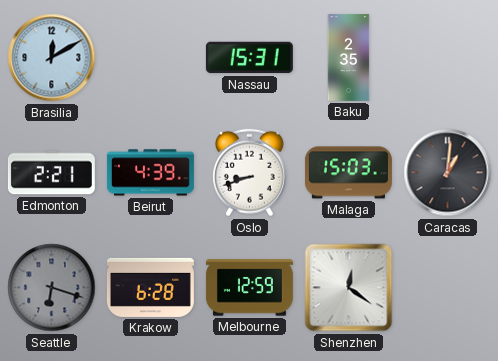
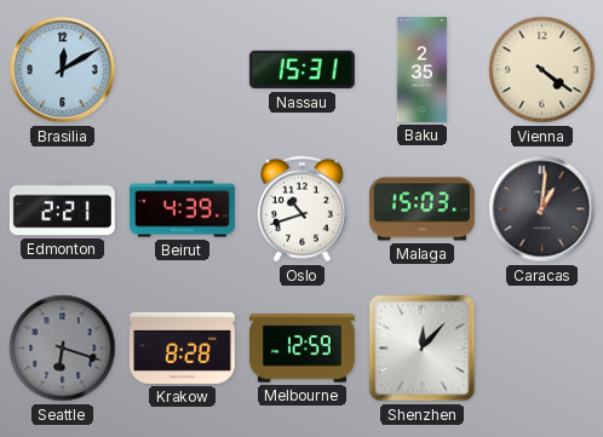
Vienna: none -> 4:21
Oslo: 8:42 -> 10:42
Krakow: 6:28 -> 8:28
Shenzhen: 12:21 -> 12:07
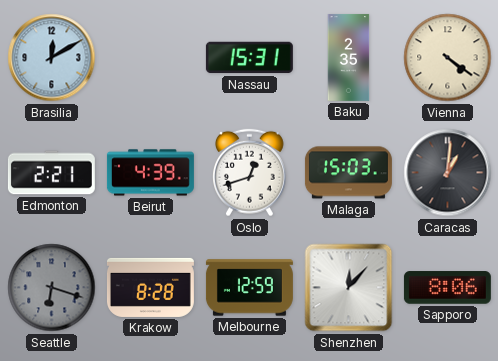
Oslo: 10:42 -> 12:42
Sapporo: none -> 8:06
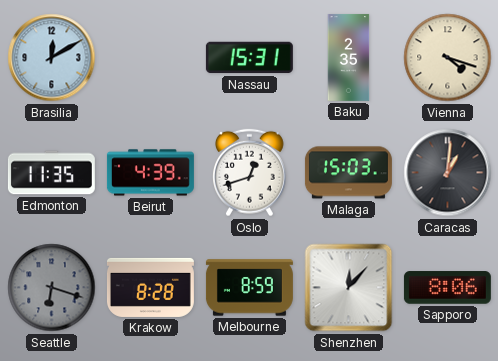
Vienna: 4:21 -> 4:18
Edmonton: 2:21 -> 11:35
Melbourne: 12:59 -> 8:59
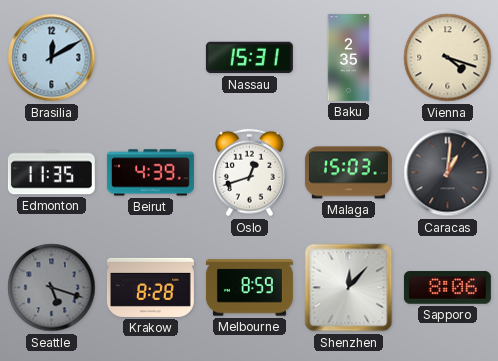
Seattle: 6:18 -> 5:18
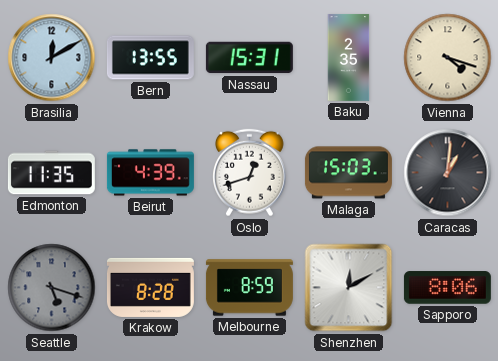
Bern: none -> 13:55
Shenzhen: 12:07 -> 12:10
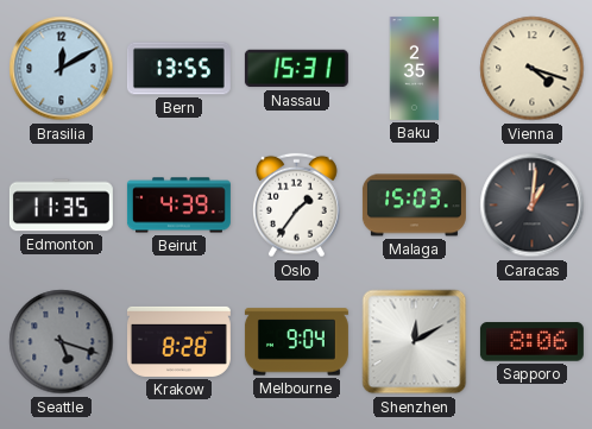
Oslo: 12:42 -> 1:36
Melbourne: 8:59 -> 9:04
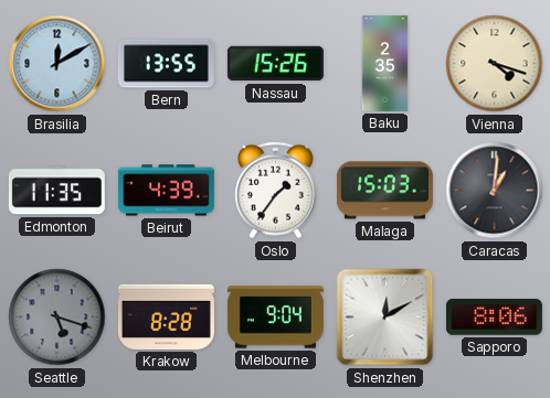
Nassau: 15:31 -> 15:26
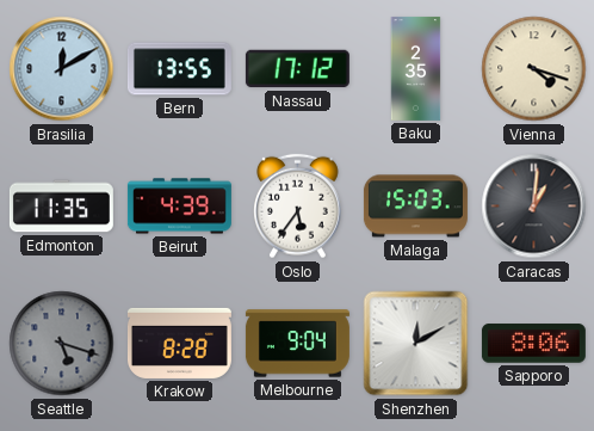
Nassau: 15:26 -> 17:12
Oslo: 1:36 -> 5:36
